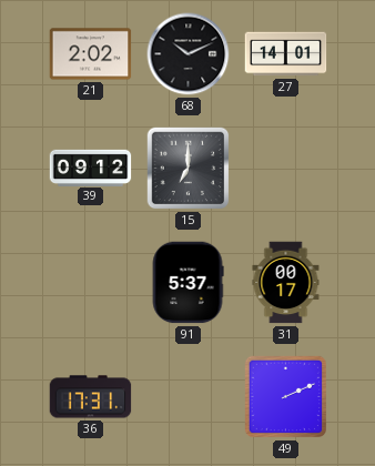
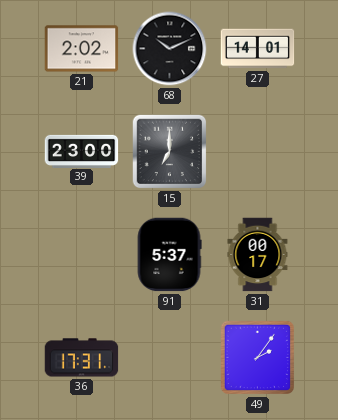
39: 09:12 -> 23:00
49: 2:11 -> 2:06
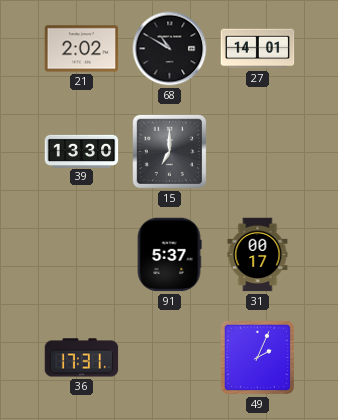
68: 10:11 -> 10:50
39: 23:00 -> 13:30
49: 2:06 -> 2:04
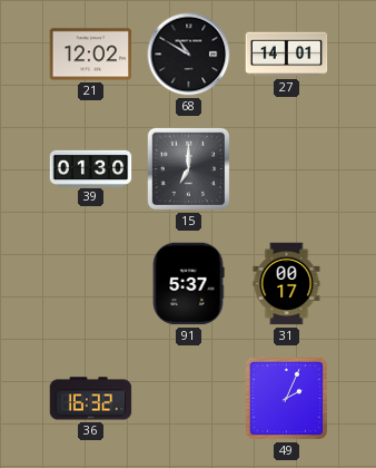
21: 2:02 -> 12:02
39: 13:30 -> 01:30
36: 17:31 -> 16:32
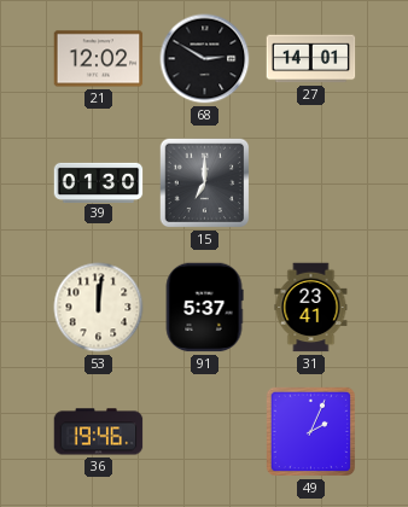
68: 10:50 -> 2:50
53: none -> 12:01
31: 00:17 -> 23:41
36: 16:32 -> 19:46
